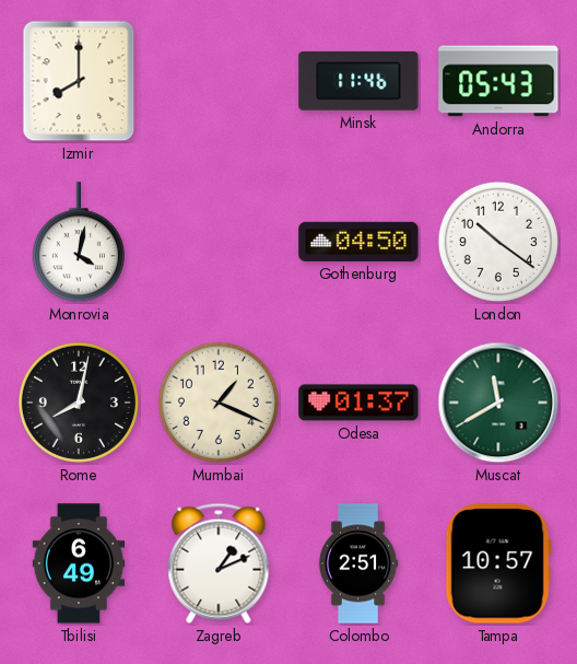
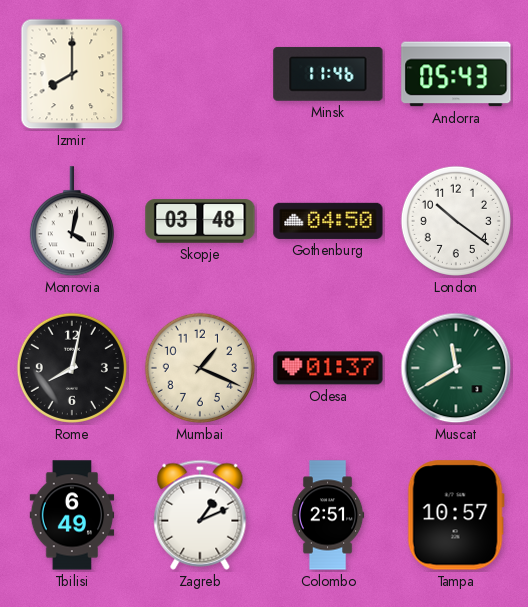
Skopje: none -> 03:48
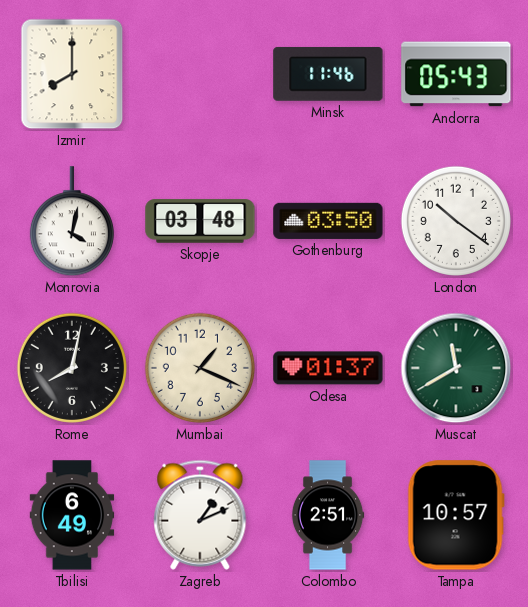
Gothenburg: 04:50 -> 03:50
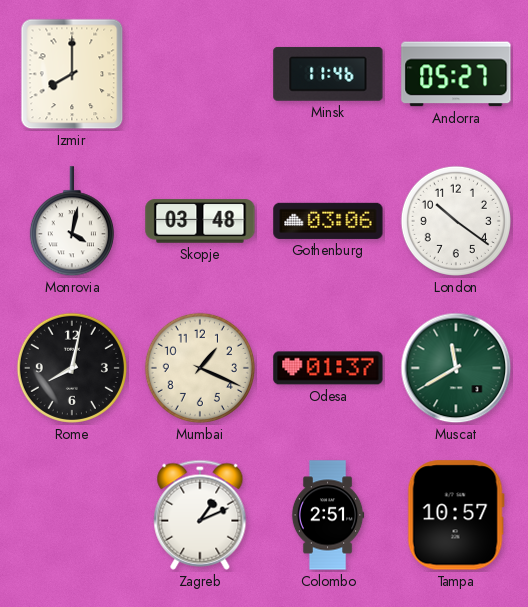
Andorra: 05:43 -> 05:27
Gothenburg: 03:50 -> 03:06
Tbilisi: 6:49 -> none
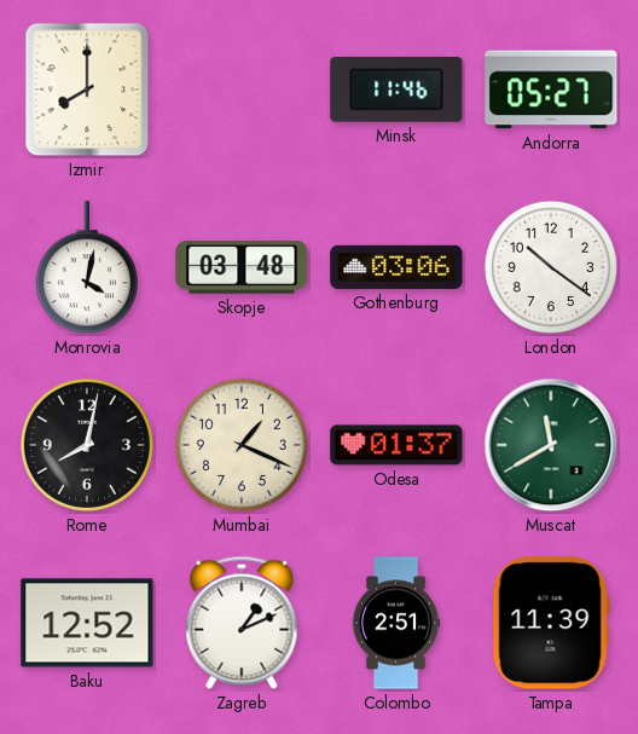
Baku: none -> 12:52
Tampa: 10:57 -> 11:39
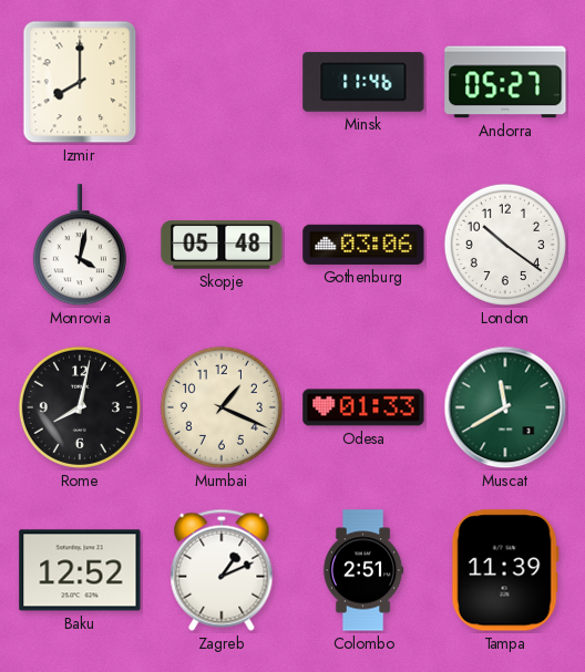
Skopje: 03:48 -> 05:48
Odesa: 01:37 -> 01:33
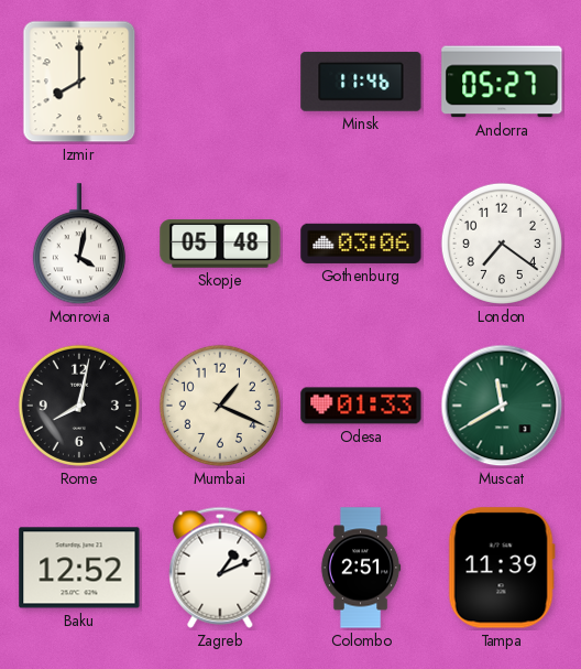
London: 10:21 -> 7:21
